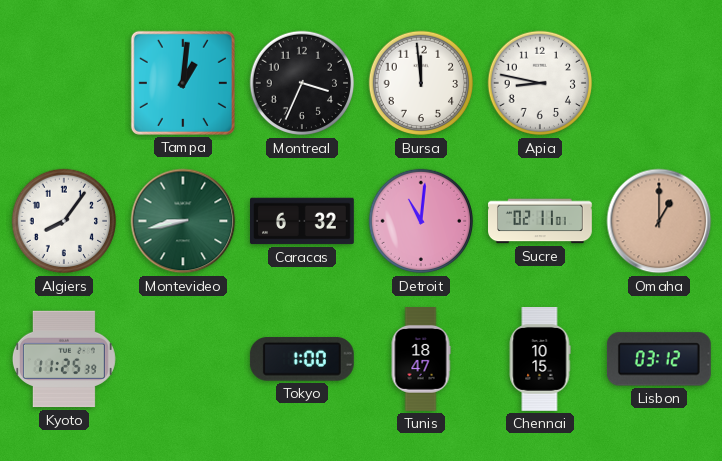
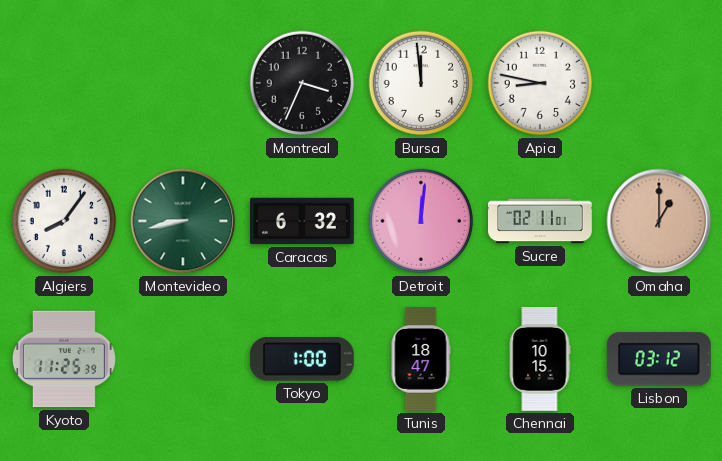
Tampa: 1:01 -> none
Detroit: 11:01 -> 12:01
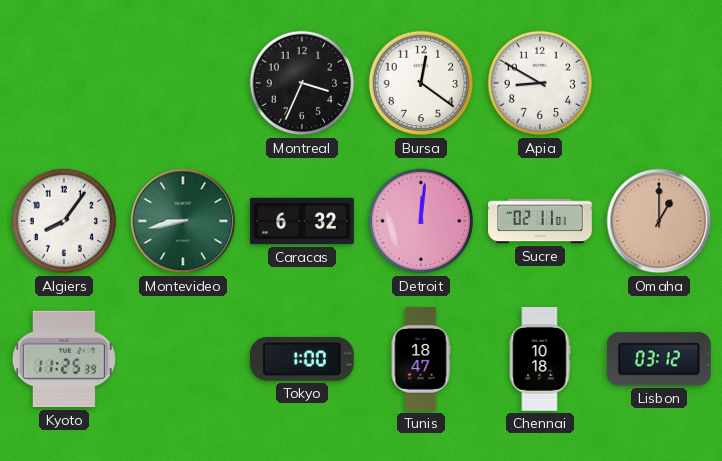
Bursa: 11:59 -> 12:21
Apia: 8:47 -> 8:50
Chennai: 10:15 -> 10:18
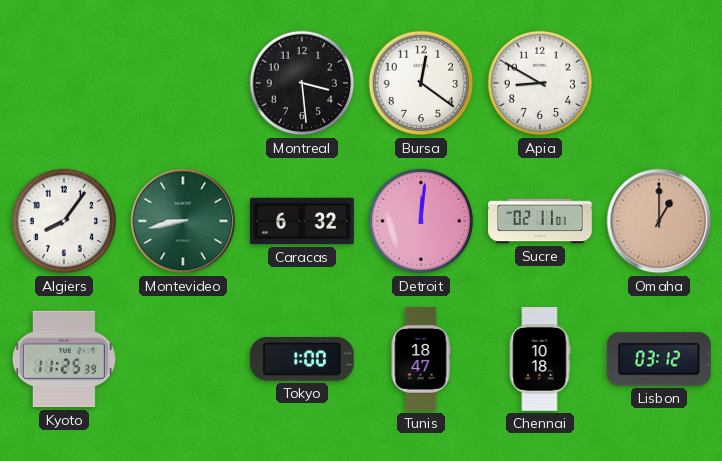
Montreal: 3:34 -> 3:29
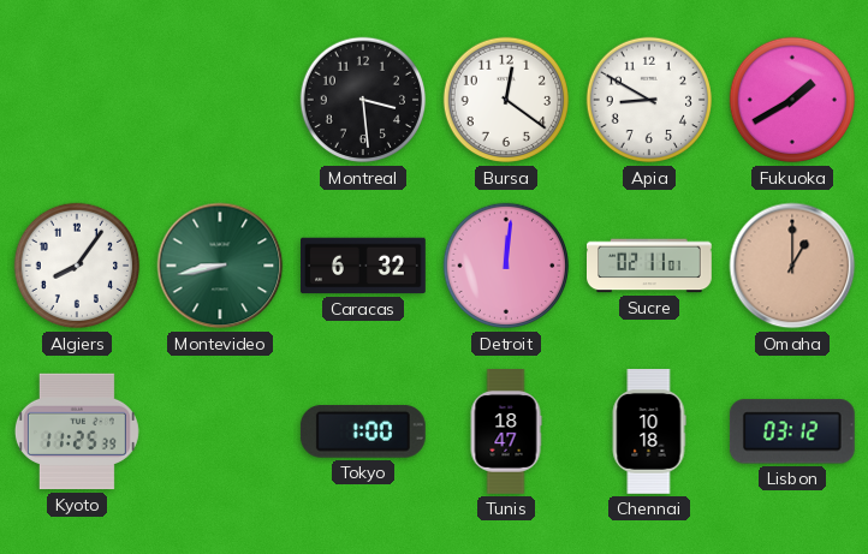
Fukuoka: none -> 1:40
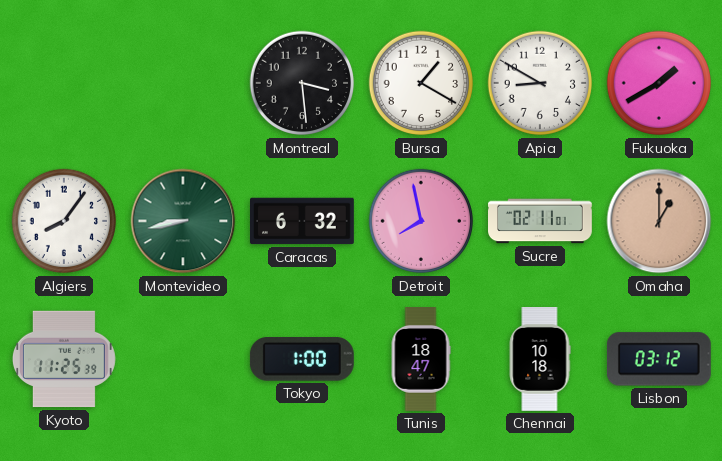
Bursa: 12:21 -> 1:20
Detroit: 12:01 -> 7:58
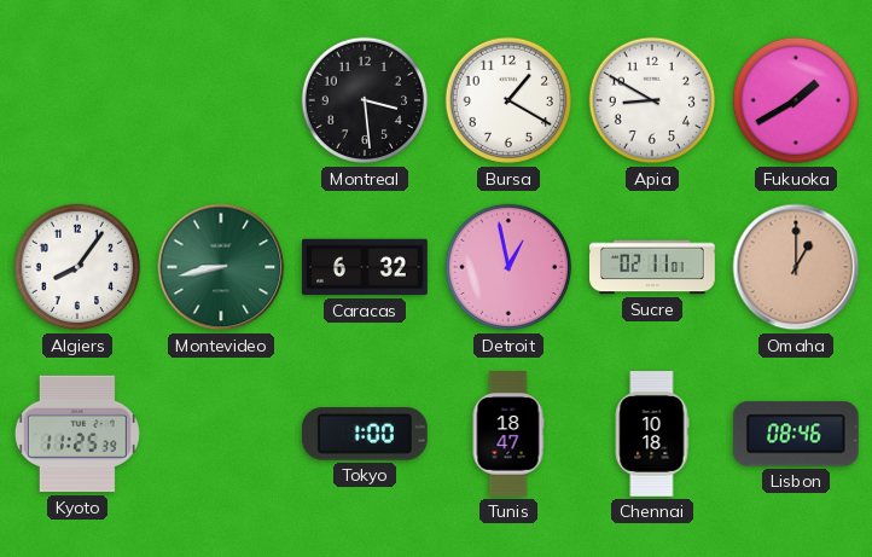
Detroit: 7:58 -> 12:58
Lisbon: 03:12 -> 08:46
